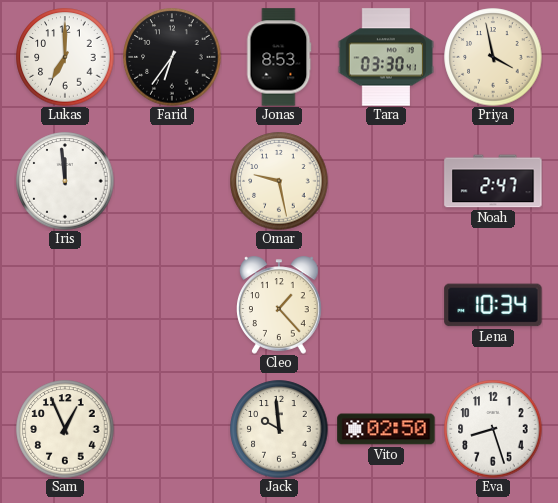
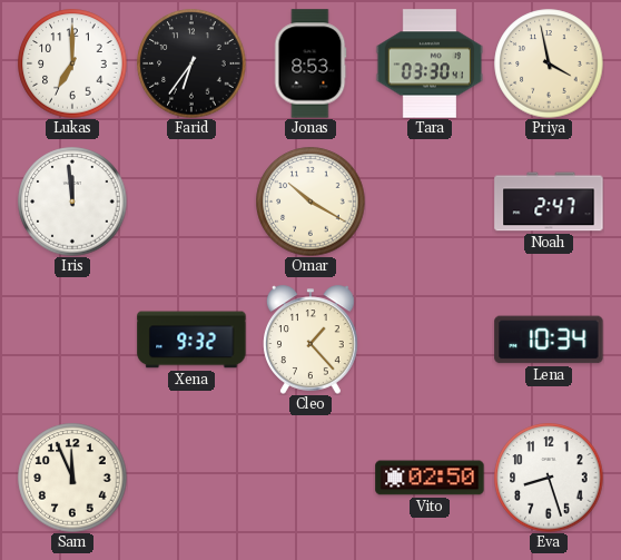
Omar: 9:28 -> 10:20
Xena: none -> 9:32
Sam: 12:56 -> 11:56
Jack: 9:59 -> none
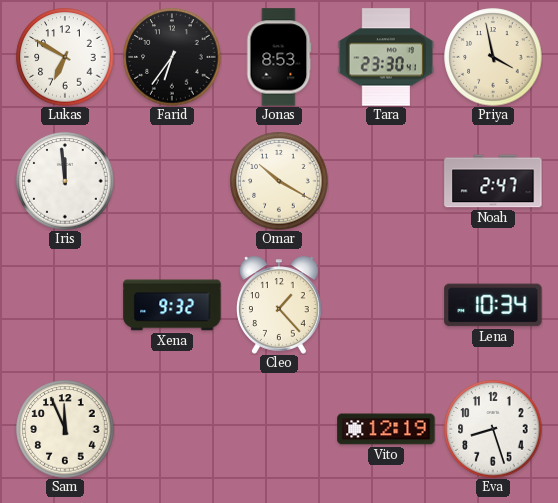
Lukas: 7:00 -> 6:50
Tara: 03:30 -> 23:30
Vito: 02:50 -> 12:19
